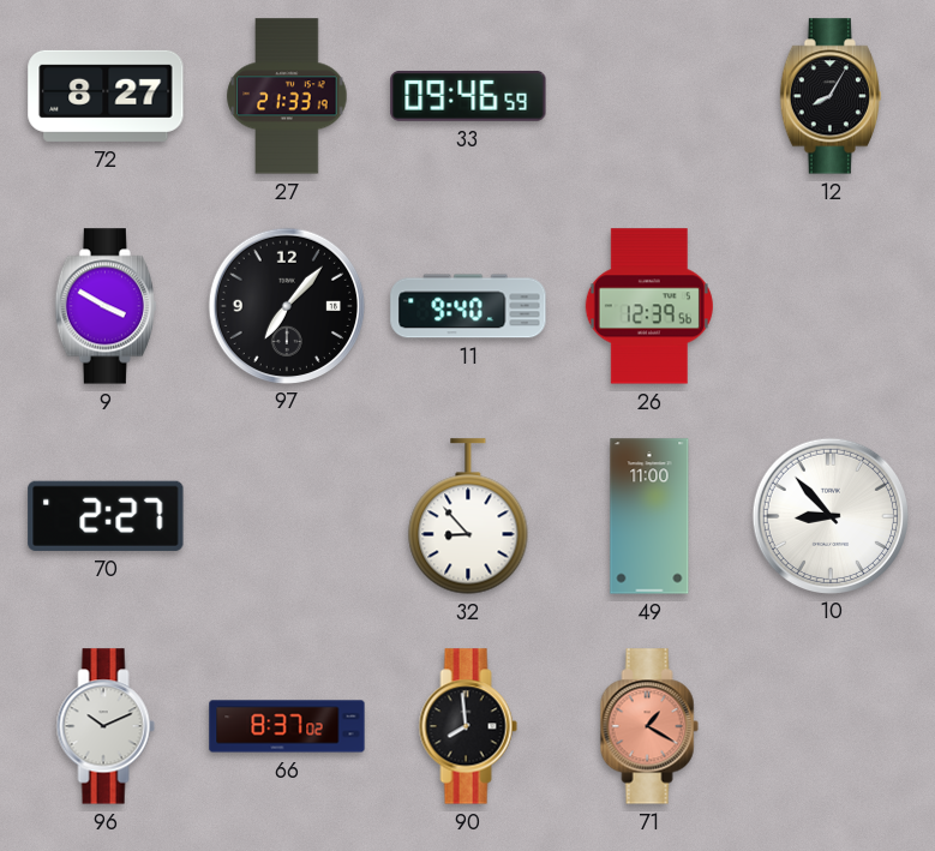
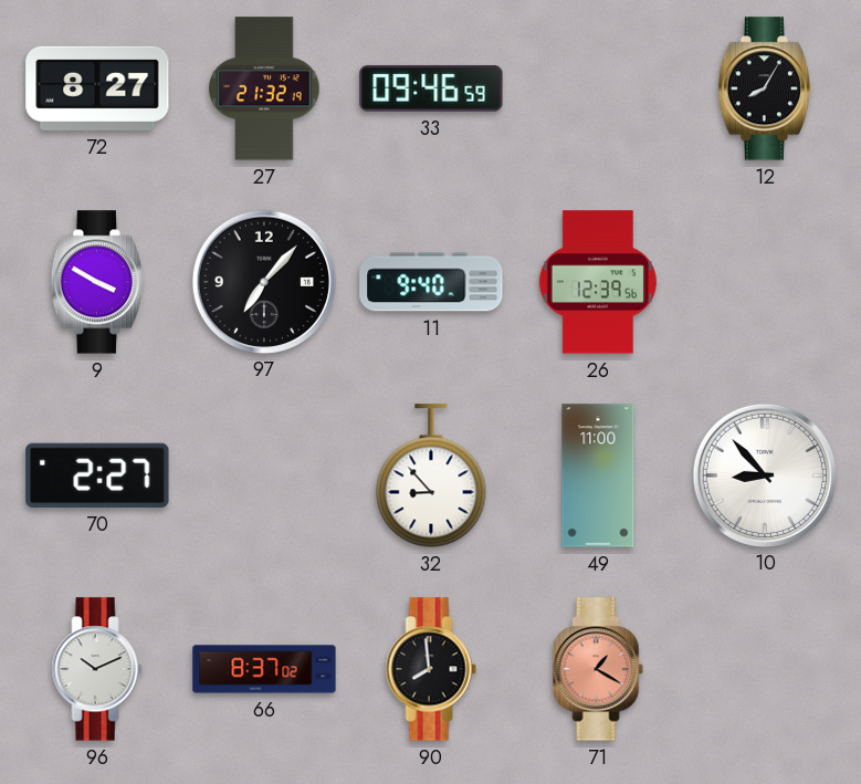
27: 21:33 -> 21:32
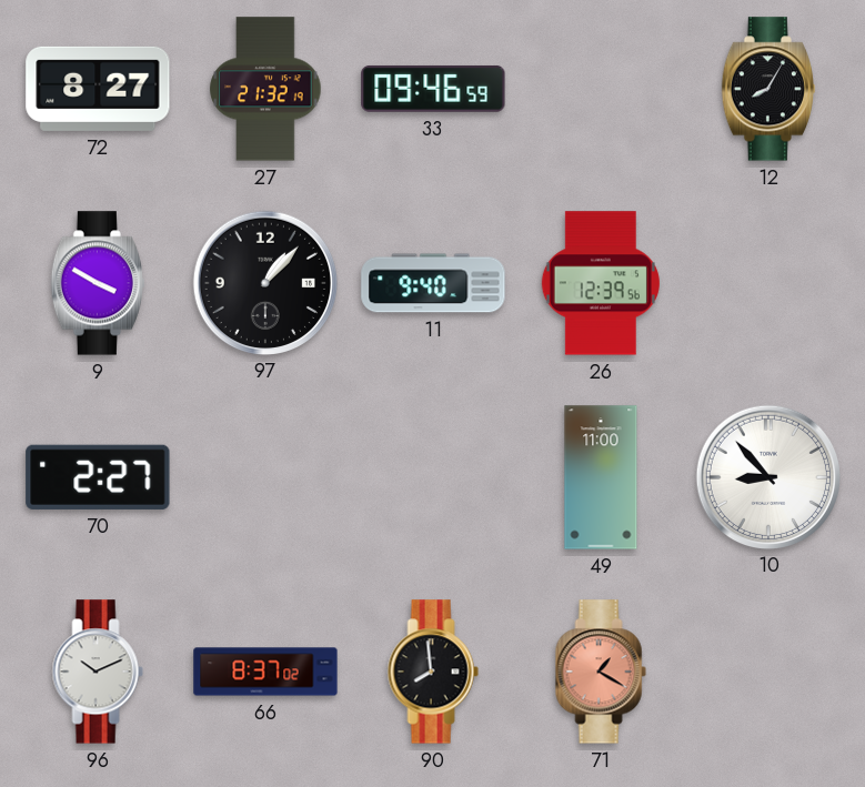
97: 7:07 -> 1:07
32: 8:53 -> none
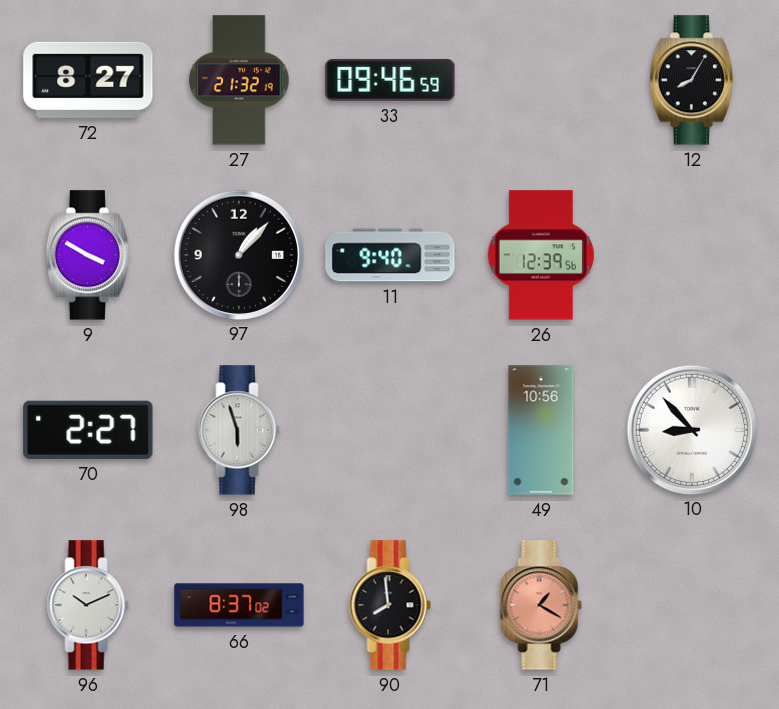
98: none -> 5:57
49: 11:00 -> 10:56
